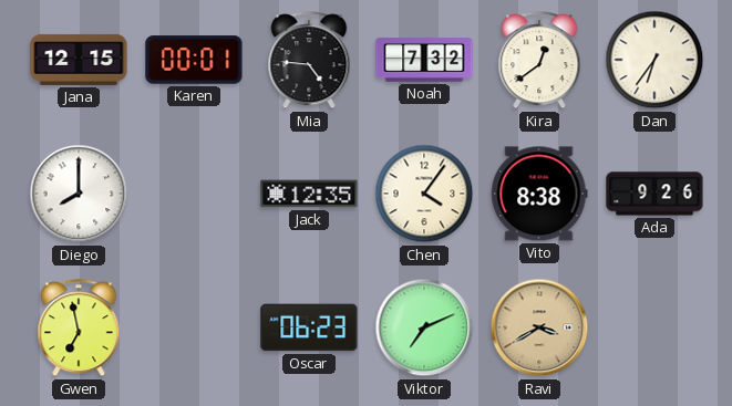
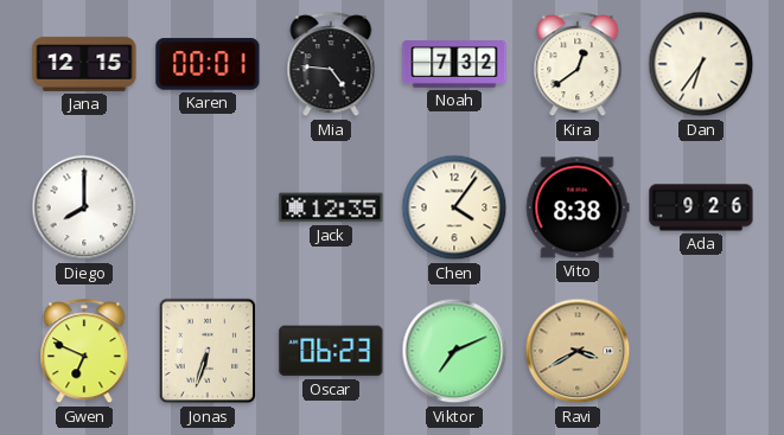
Gwen: 6:58 -> 6:49
Jonas: none -> 6:33
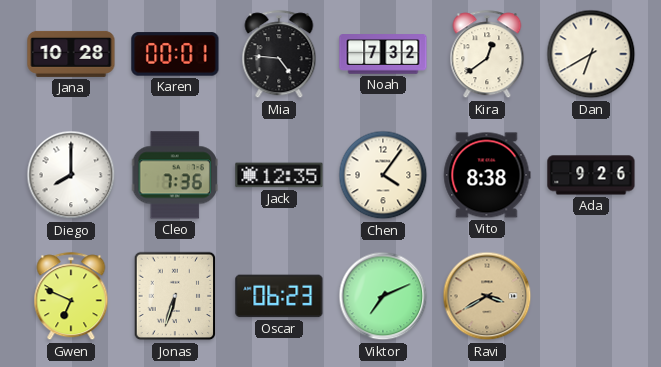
Jana: 12:15 -> 10:28
Dan: 6:36 -> 6:40
Cleo: none -> 7:36
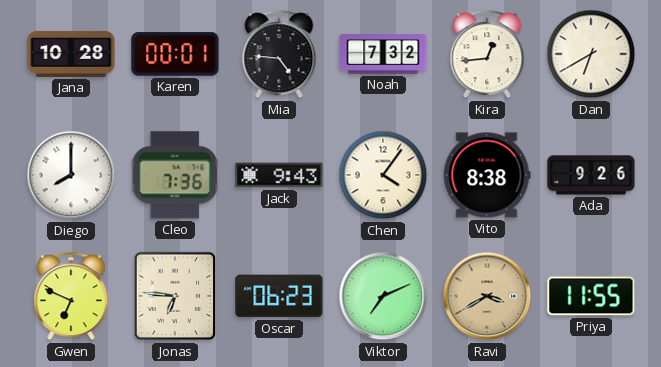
Kira: 12:39 -> 12:44
Jack: 12:35 -> 9:43
Jonas: 6:33 -> 6:46
Priya: none -> 11:55
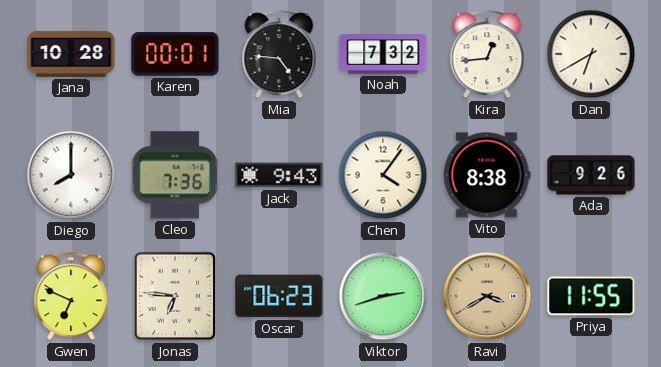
Viktor: 7:11 -> 2:42
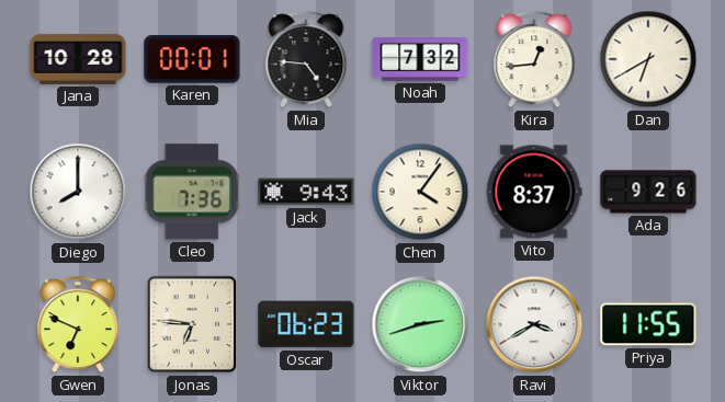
Vito: 8:38 -> 8:37
Ravi dial: champagne -> white
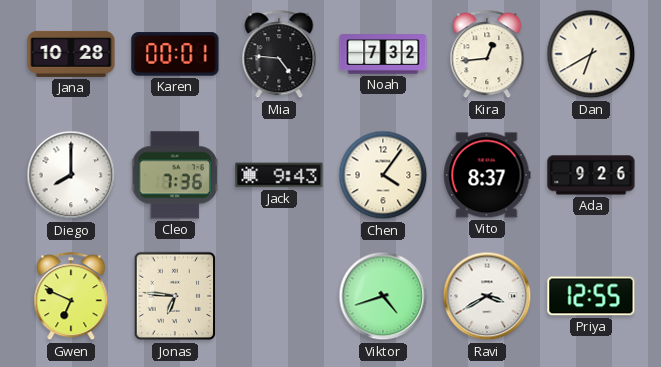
Oscar: 06:23 -> none
Viktor: 2:42 -> 4:42
Priya: 11:55 -> 12:55
